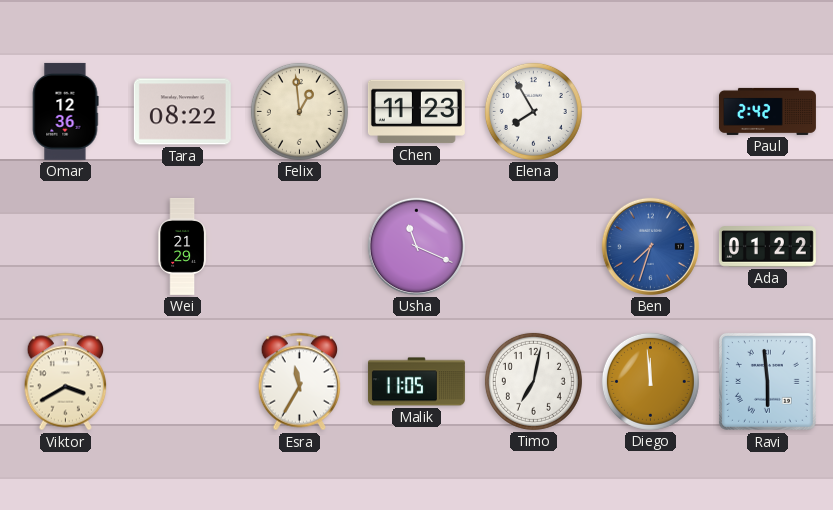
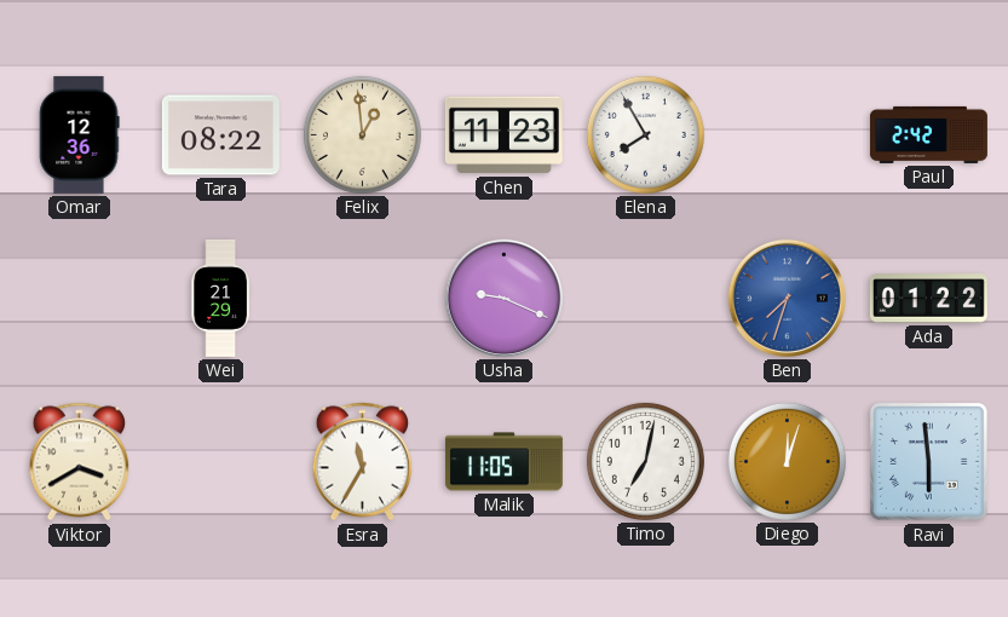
Usha: 11:19 -> 9:19
Diego: 11:59 -> 12:03
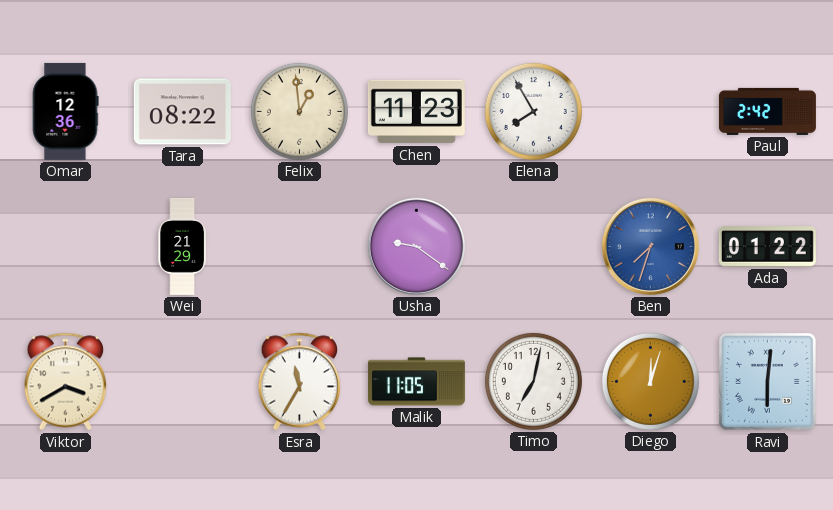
Usha: 9:19 -> 9:21
Ravi: 5:59 -> 6:01
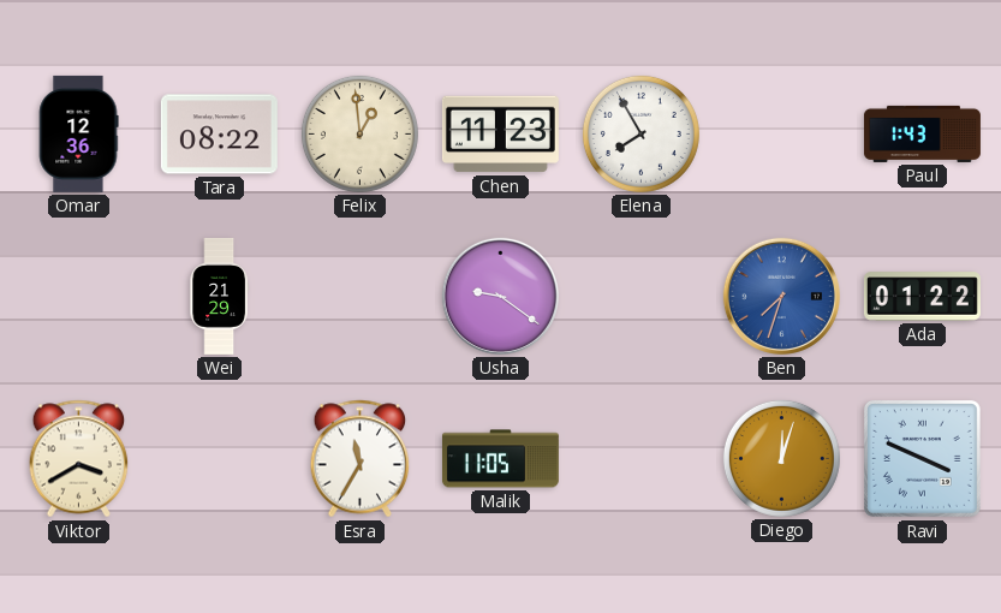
Paul: 2:42 -> 1:43
Timo: 7:02 -> none
Ravi: 6:01 -> 3:49
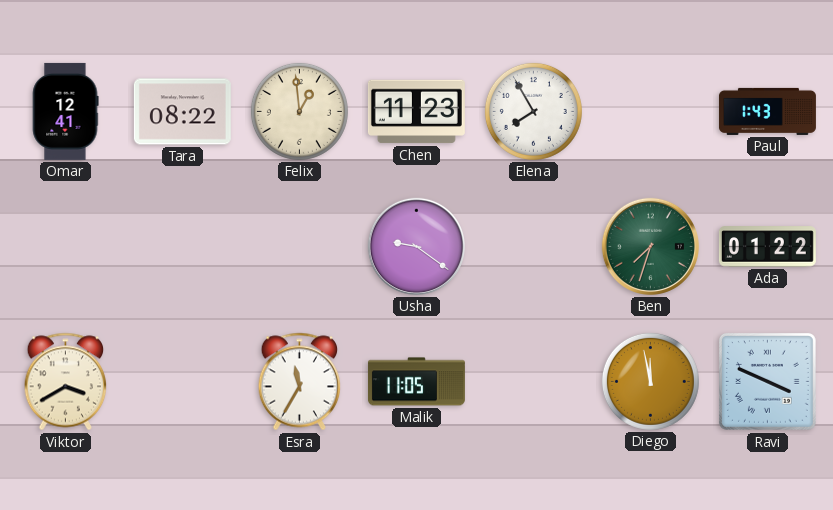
Omar: 12:36 -> 12:41
Wei: 21:29 -> none
Ben dial: blue -> green
Diego: 12:03 -> 11:58
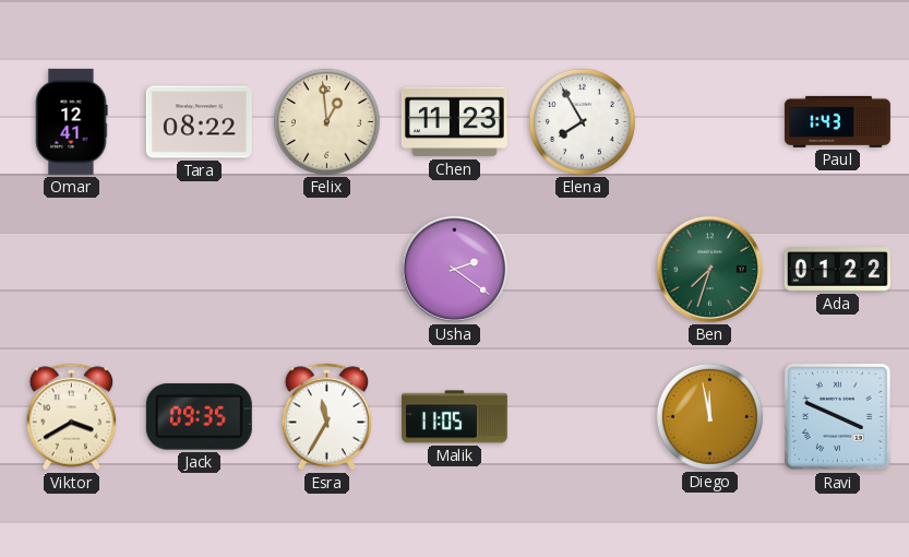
Usha: 9:21 -> 2:21
Jack: none -> 09:35
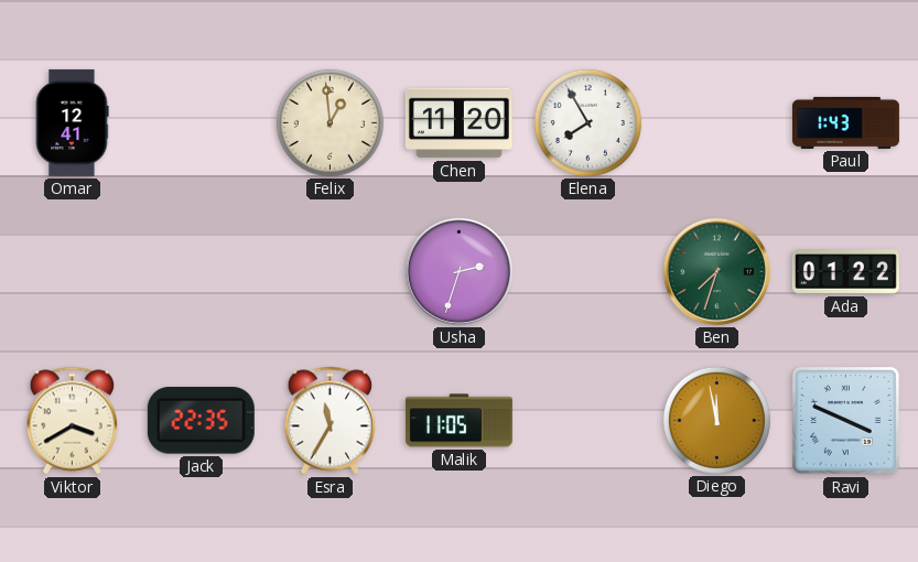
Tara: 08:22 -> none
Chen: 11:23 -> 11:20
Usha: 2:21 -> 2:33
Jack: 09:35 -> 22:35
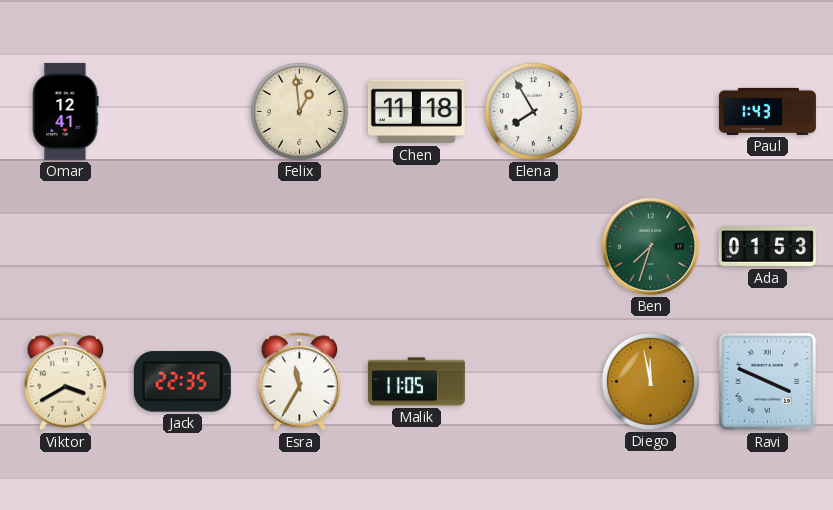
Chen: 11:20 -> 11:18
Usha: 2:33 -> none
Ada: 01:22 -> 01:53
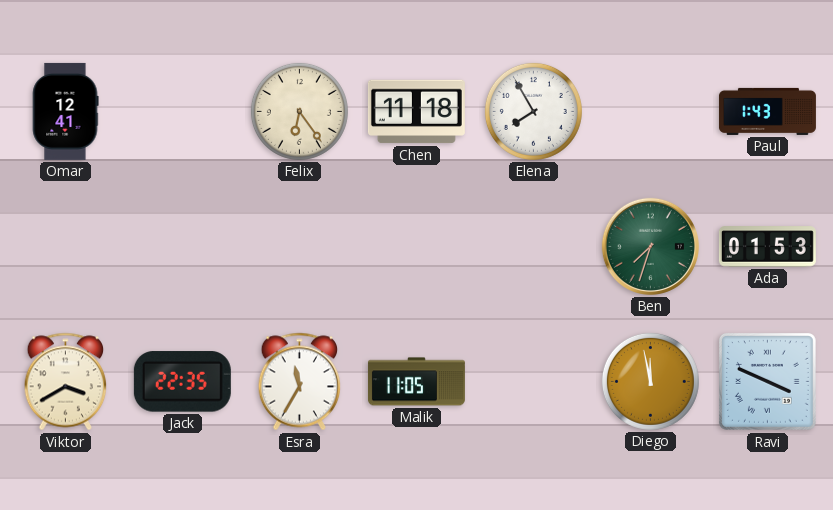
Felix: 12:59 -> 6:24
